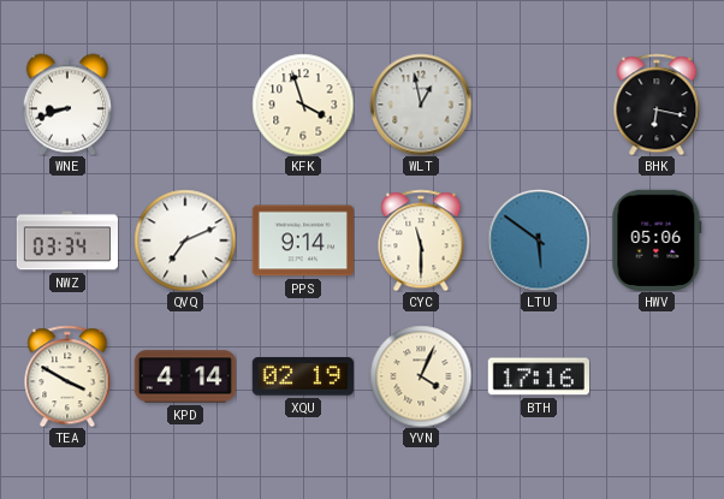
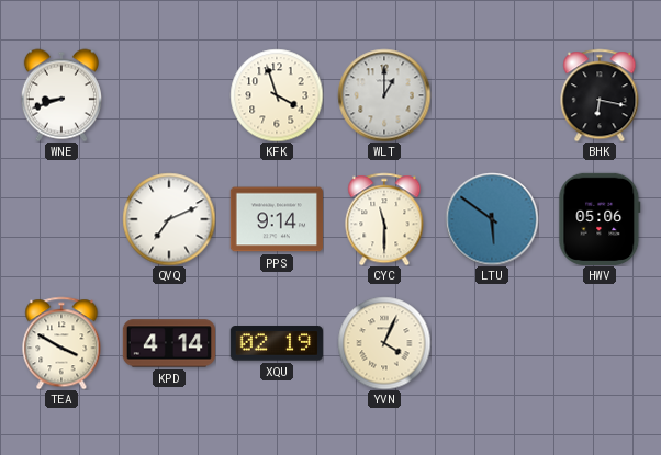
WLT: 12:58 -> 1:00
NWZ: 03:34 -> none
BTH: 17:16 -> none
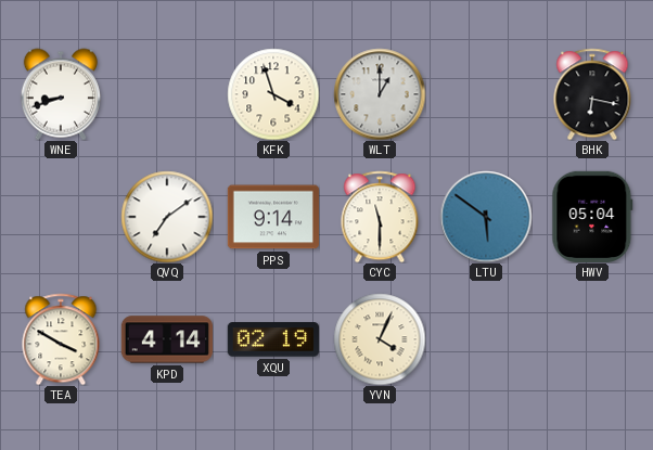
QVQ: 7:11 -> 7:09
HWV: 05:06 -> 05:04
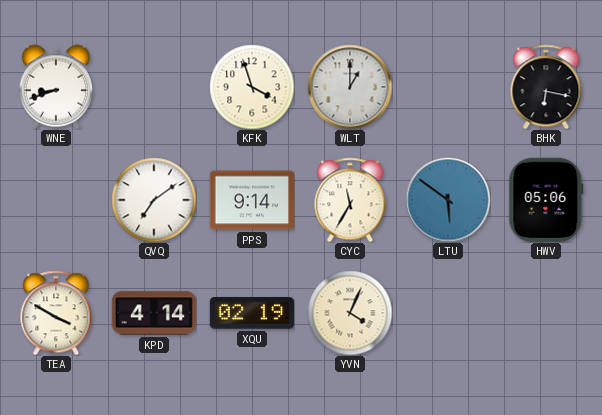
CYC: 11:30 -> 11:35
HWV: 05:04 -> 05:06
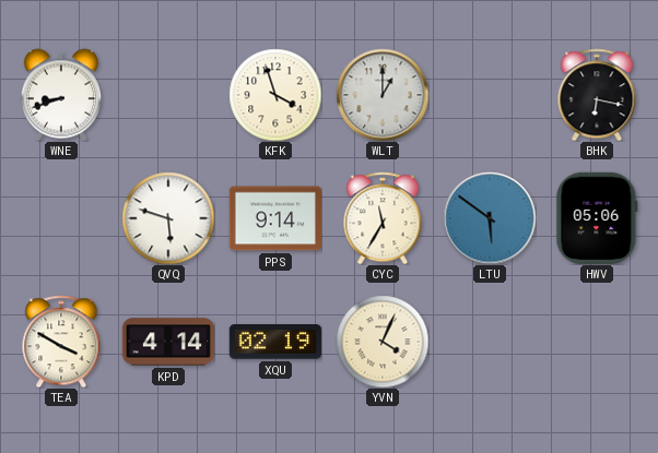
QVQ: 7:09 -> 5:48
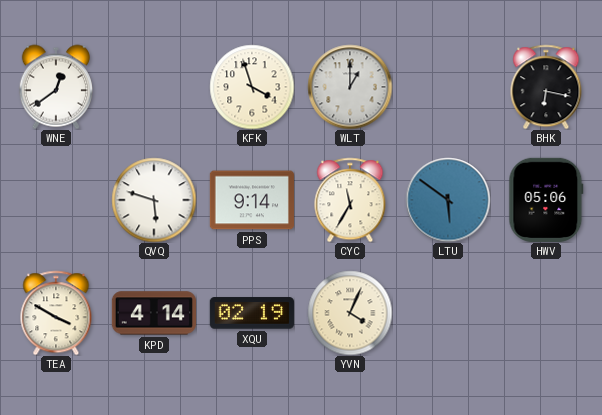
WNE: 8:42 -> 12:39
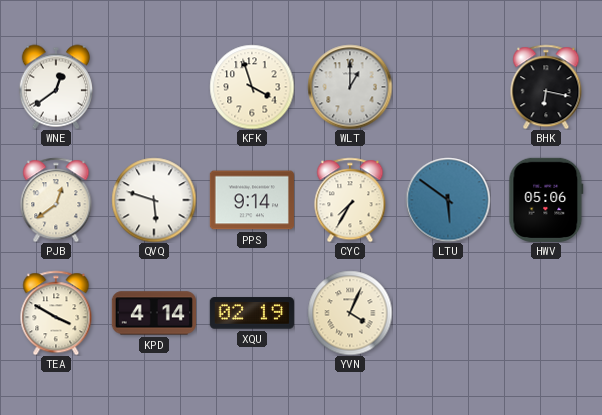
PJB: none -> 12:39
CYC: 11:35 -> 7:35
